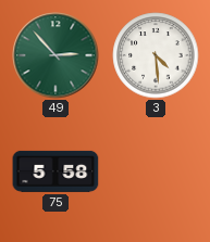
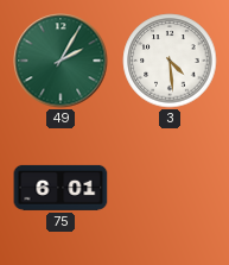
49: 2:53 -> 2:05
75: 5:58 -> 6:01
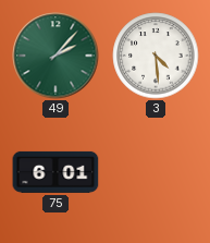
49: 2:05 -> 2:07
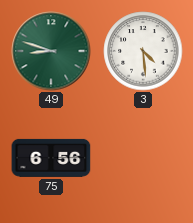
49: 2:07 -> 8:48
75: 6:01 -> 6:56
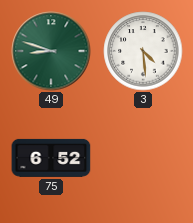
75: 6:56 -> 6:52
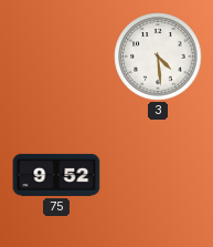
49: 8:48 -> none
75: 6:52 -> 9:52
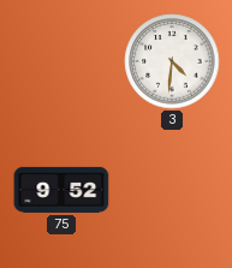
3: 4:29 -> 4:31
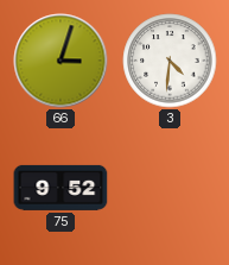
66: none -> 3:03
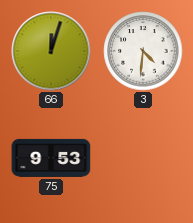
66: 3:03 -> 12:03
75: 9:52 -> 9:53
